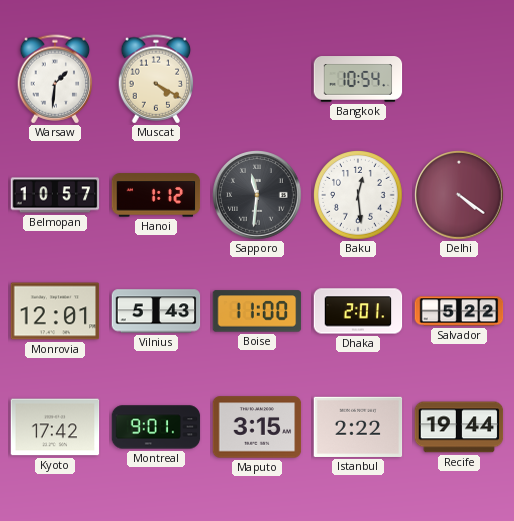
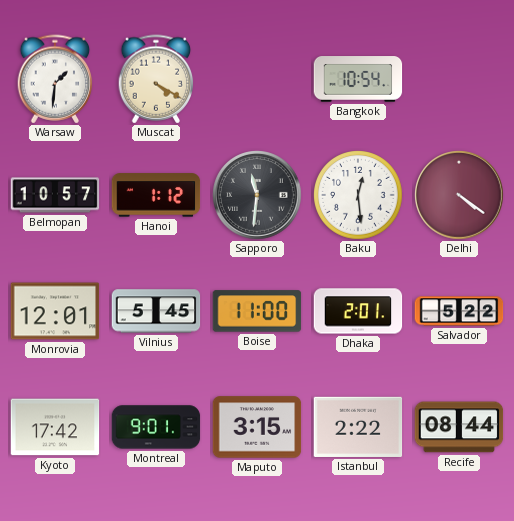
Vilnius: 5:43 -> 5:45
Recife: 19:44 -> 08:44
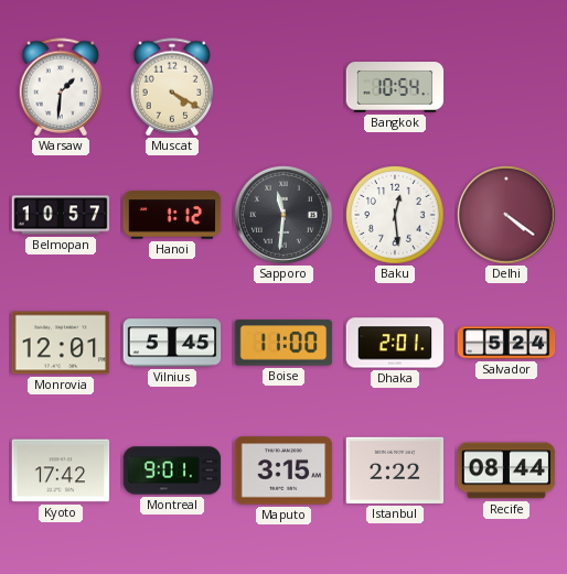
Salvador: 5:22 -> 5:24
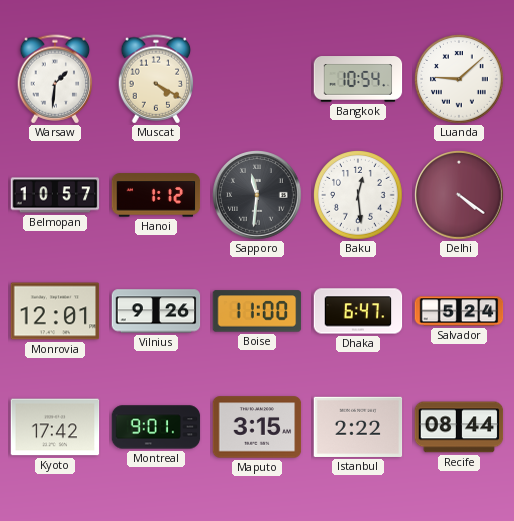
Luanda: none -> 9:08
Vilnius: 5:45 -> 9:26
Dhaka: 2:01 -> 6:47
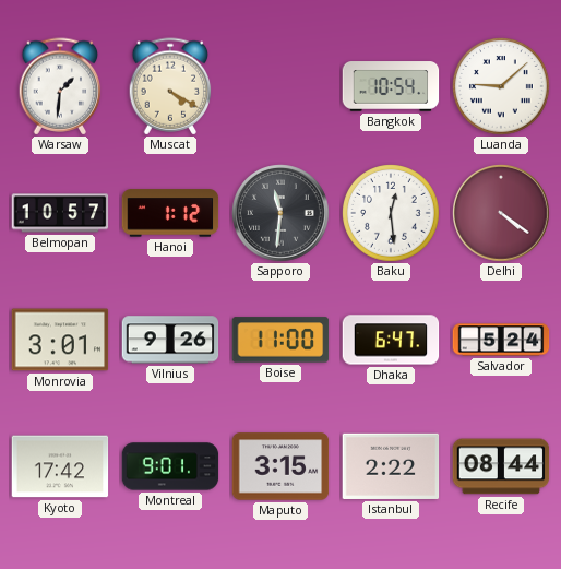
Monrovia: 12:01 -> 3:01
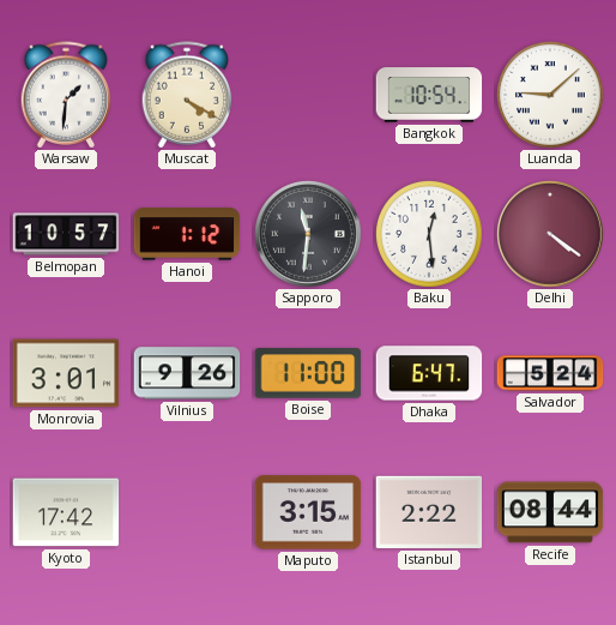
Montreal: 9:01 -> none
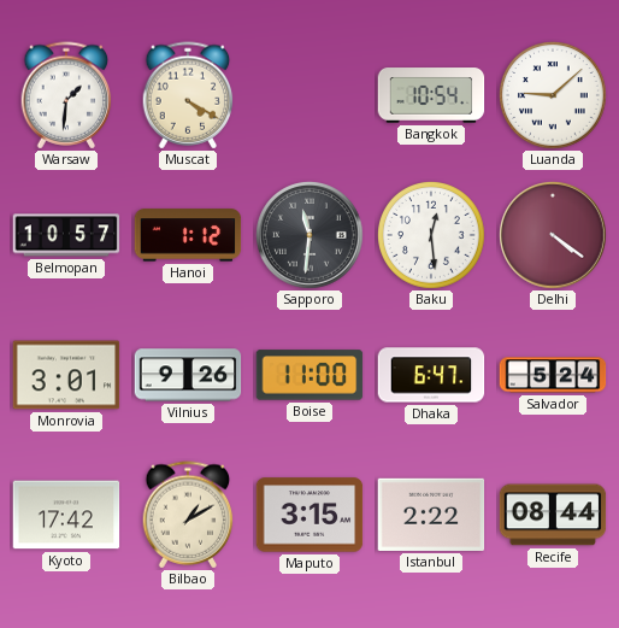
Bilbao: none -> 1:10
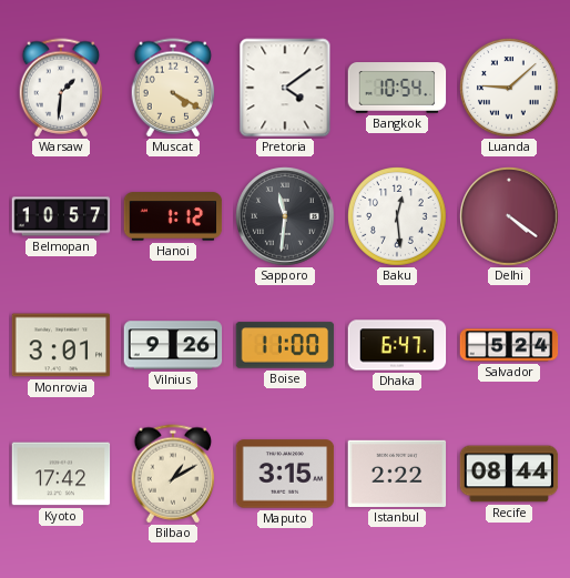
Pretoria: none -> 4:09
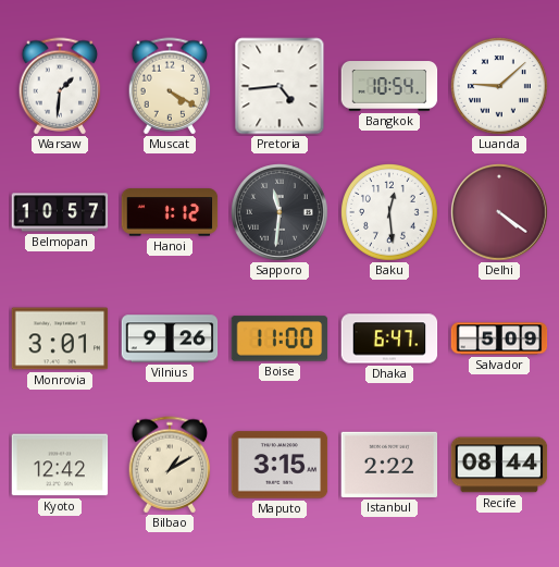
Pretoria: 4:09 -> 4:44
Salvador: 5:24 -> 5:09
Kyoto: 17:42 -> 12:42
